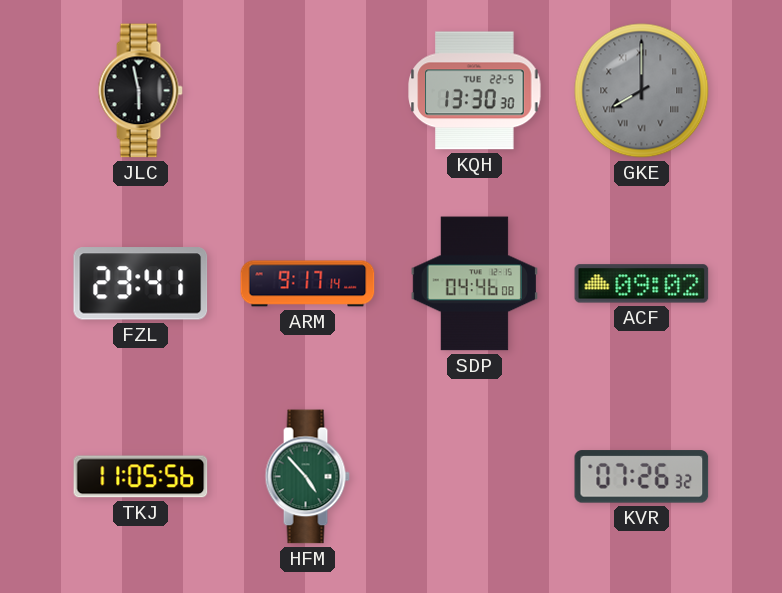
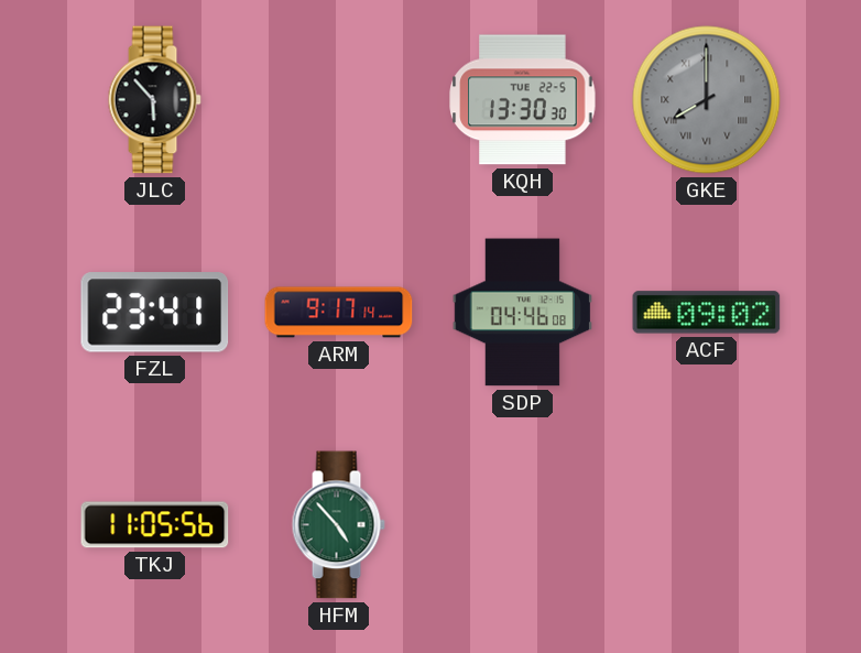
JLC: 5:58 -> 5:53
KVR: 07:26 -> none
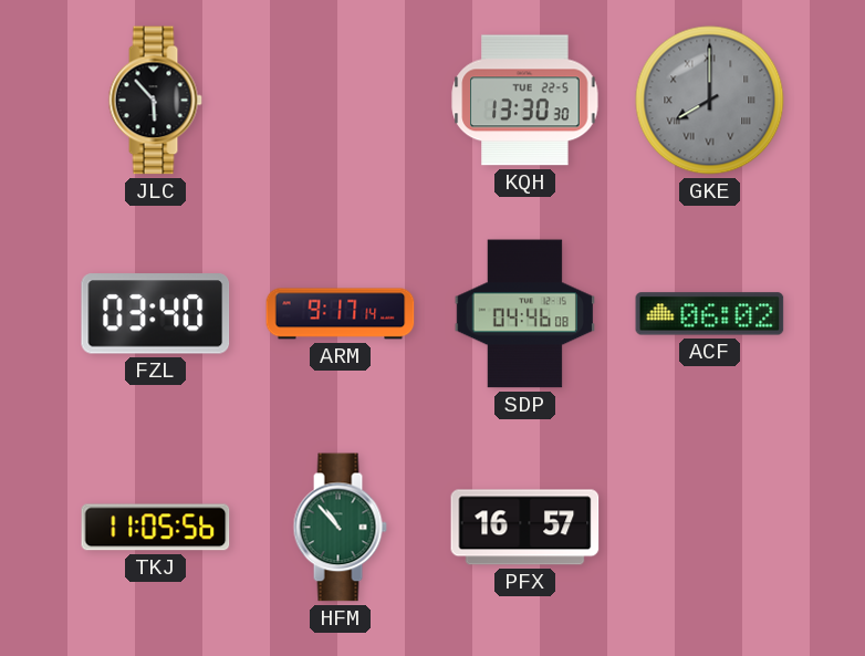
FZL: 23:41 -> 03:40
ACF: 09:02 -> 06:02
HFM: 4:53 -> 10:53
PFX: none -> 16:57
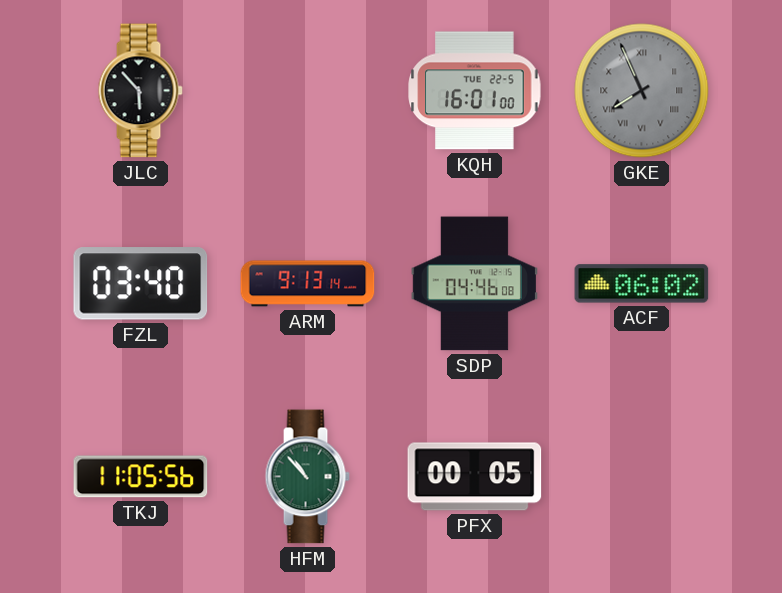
KQH: 13:30 -> 16:01
GKE: 8:00 -> 7:56
ARM: 9:17 -> 9:13
PFX: 16:57 -> 00:05
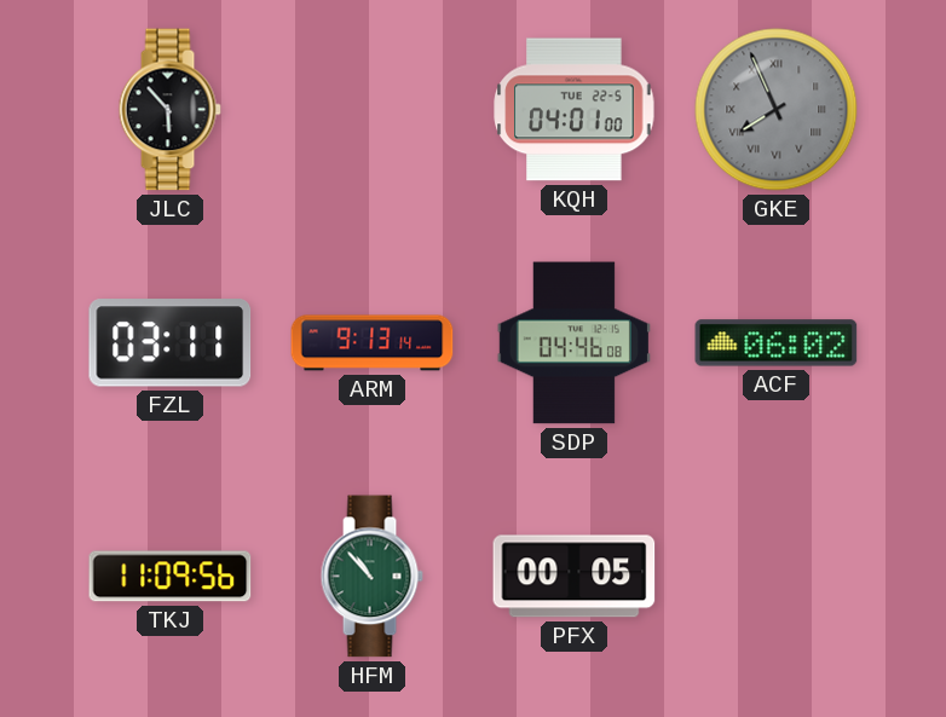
KQH: 16:01 -> 04:01
FZL: 03:40 -> 03:11
TKJ: 11:05 -> 11:09
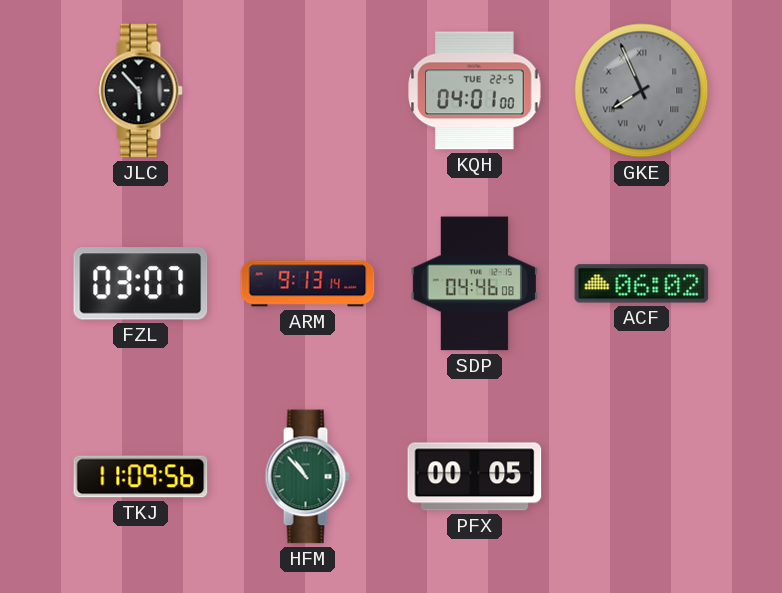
FZL: 03:11 -> 03:07
